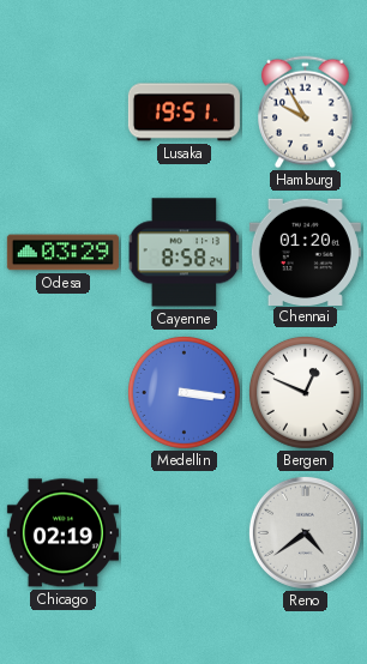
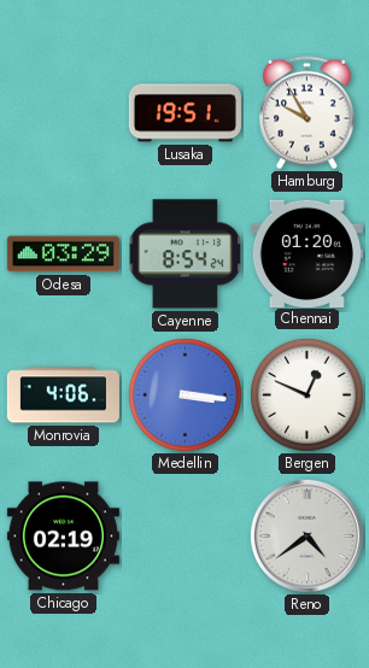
Cayenne: 8:58 -> 8:54
Monrovia: none -> 4:06
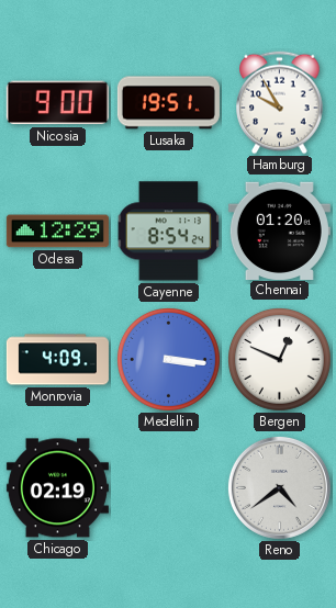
Nicosia: none -> 9:00
Odesa: 03:29 -> 12:29
Monrovia: 4:06 -> 4:09
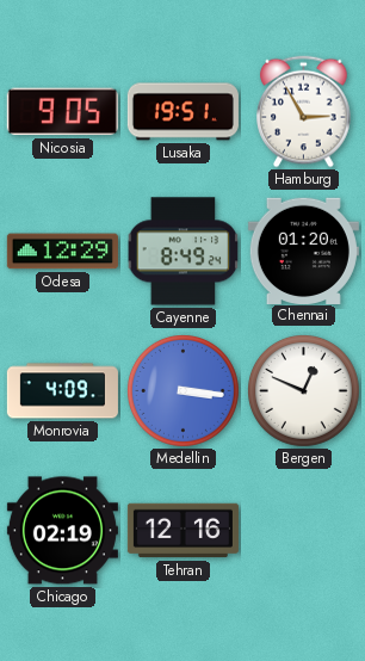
Nicosia: 9:00 -> 9:05
Hamburg: 9:55 -> 2:55
Cayenne: 8:54 -> 8:49
Tehran: none -> 12:16
Reno: 4:39 -> none
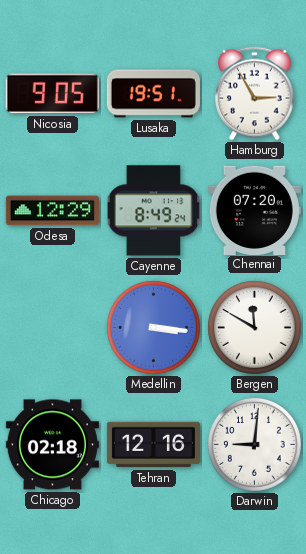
Chennai: 01:20 -> 07:20
Monrovia: 4:09 -> none
Bergen: 12:49 -> 11:50
Chicago: 02:19 -> 02:18
Darwin: none -> 9:01
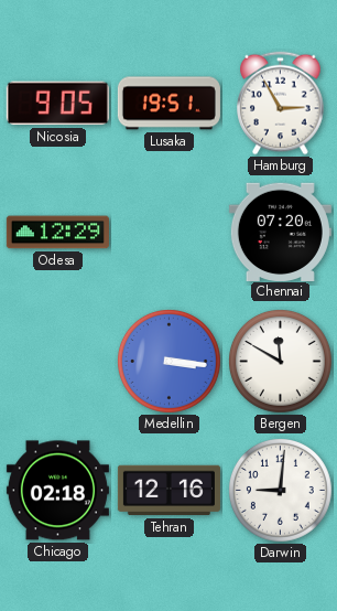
Cayenne: 8:49 -> none
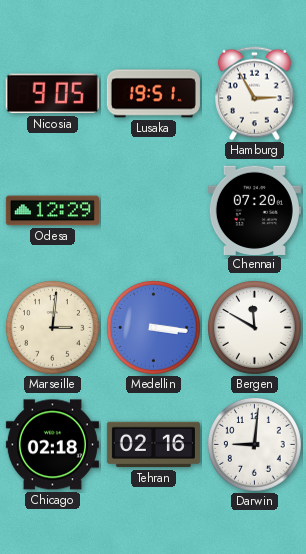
Marseille: none -> 3:01
Tehran: 12:16 -> 02:16
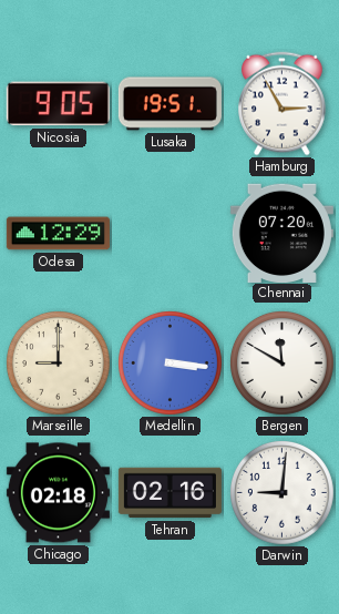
Marseille: 3:01 -> 9:00
